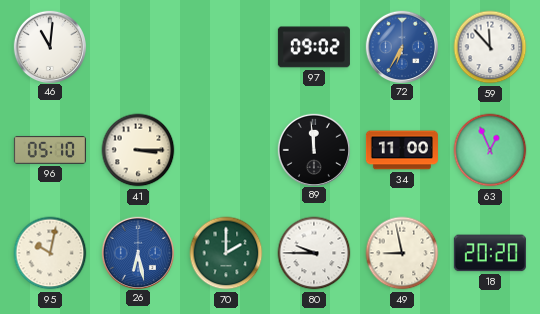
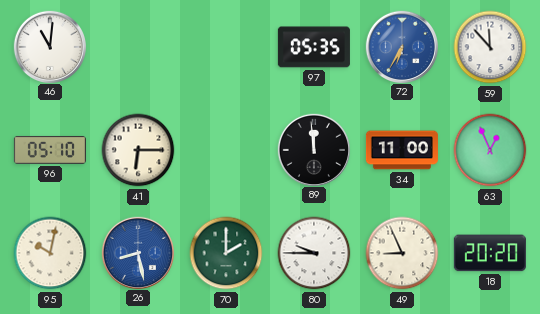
97: 09:02 -> 05:35
41: 3:15 -> 6:15
26: 6:28 -> 8:28
49: 8:58 -> 8:56
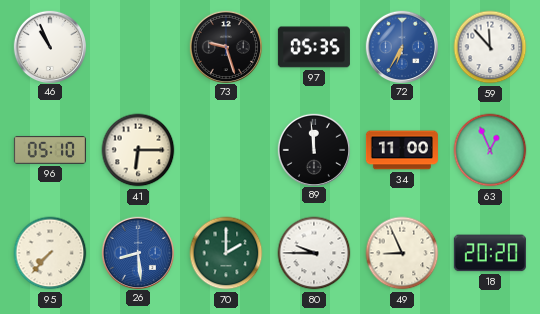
46: 11:01 -> 10:56
73: none -> 9:27
95: 10:02 -> 7:37
26: 8:28 -> 8:29
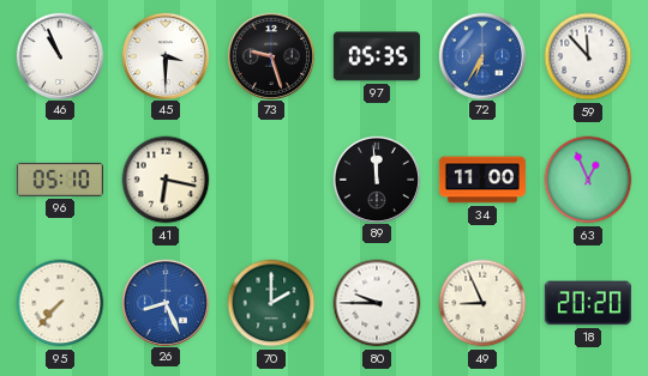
45: none -> 3:30
41: 6:15 -> 6:17
26: 8:29 -> 8:26
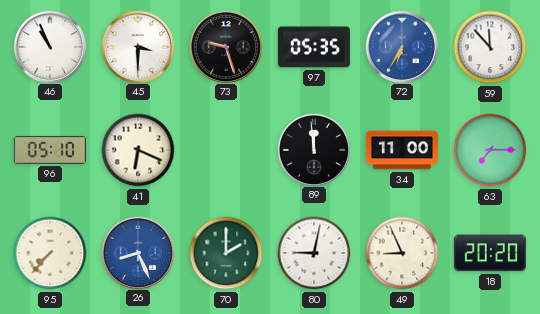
41: 6:17 -> 6:19
63: 12:56 -> 7:15
80: 9:45 -> 9:02
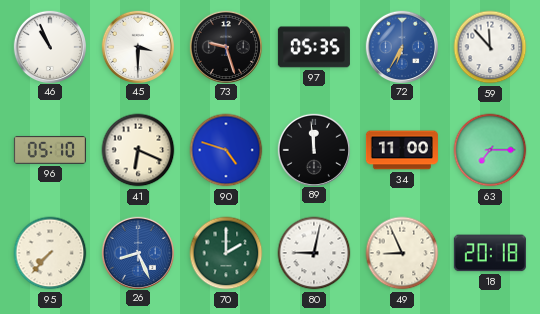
90: none -> 4:48
18: 20:20 -> 20:18
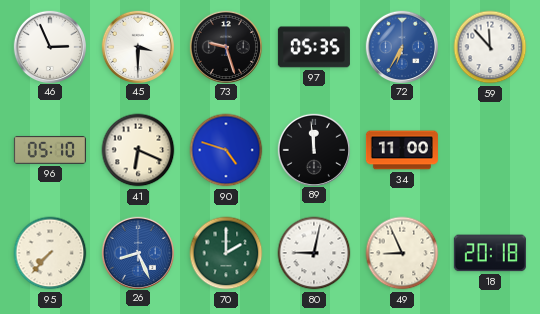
46: 10:56 -> 2:56
63: 7:15 -> none
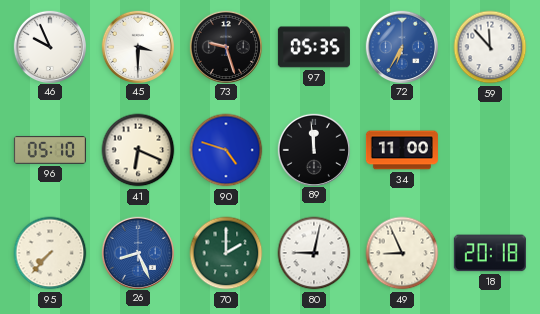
46: 2:56 -> 9:56
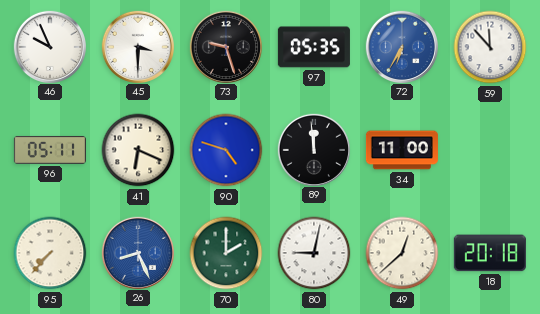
96: 05:10 -> 05:11
49: 8:56 -> 12:38
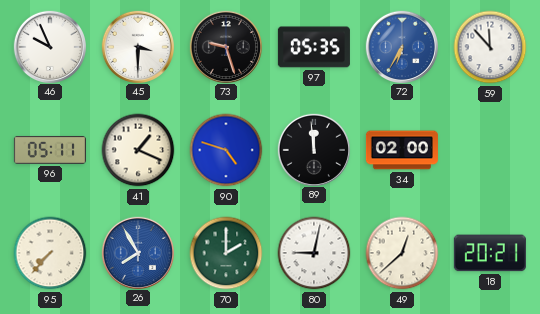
41: 6:19 -> 1:19
34: 11:00 -> 02:00
26: 8:26 -> 7:55
18: 20:18 -> 20:21
